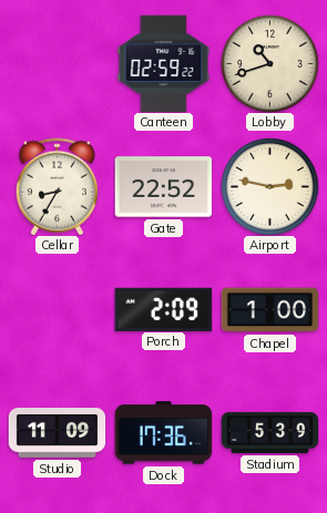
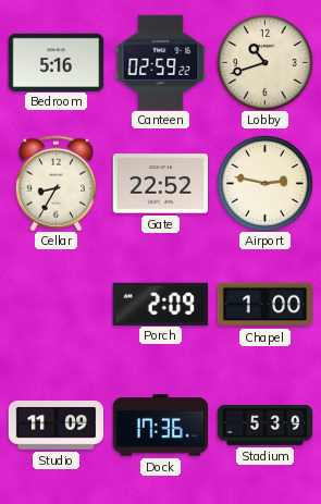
Bedroom: none -> 5:16
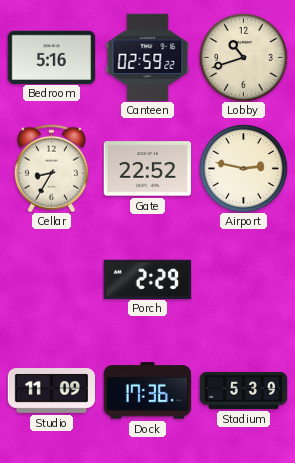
Porch: 2:09 -> 2:29
Chapel: 1:00 -> none
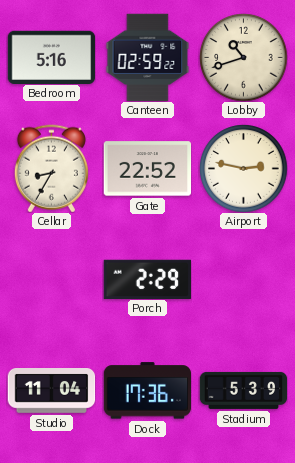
Studio: 11:09 -> 11:04
